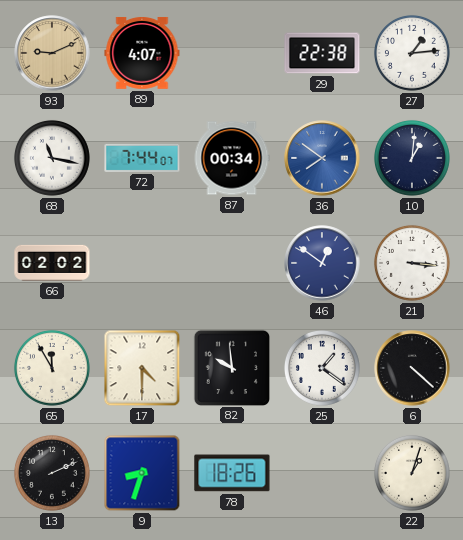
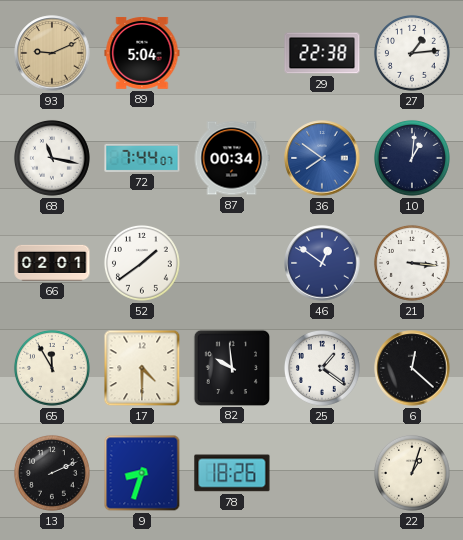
89: 4:07 -> 5:04
66: 02:02 -> 02:01
52: none -> 1:39
6: 4:22 -> 12:22
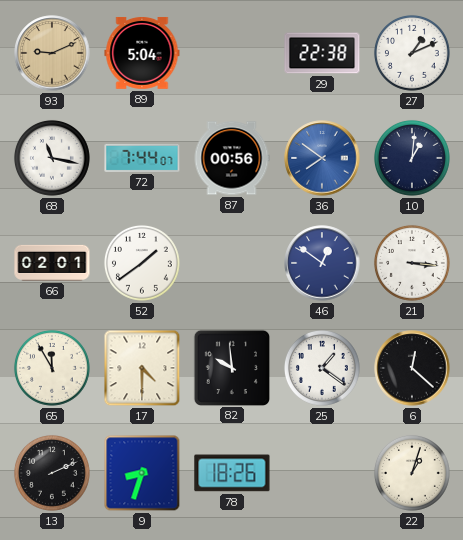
27: 1:14 -> 1:11
87: 00:34 -> 00:56
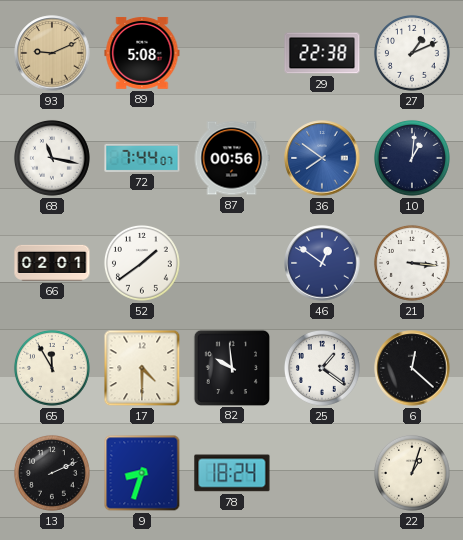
89: 5:04 -> 5:08
78: 18:26 -> 18:24
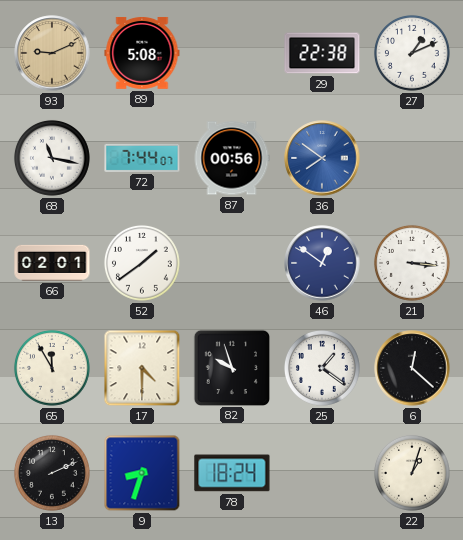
10: 1:01 -> none
82: 9:59 -> 9:57
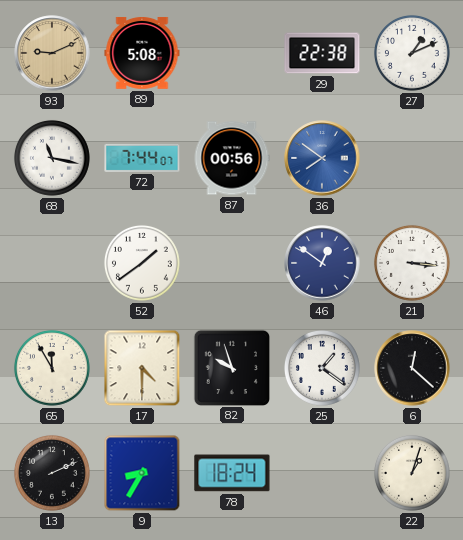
66: 02:01 -> none
9: 8:33 -> 8:35
